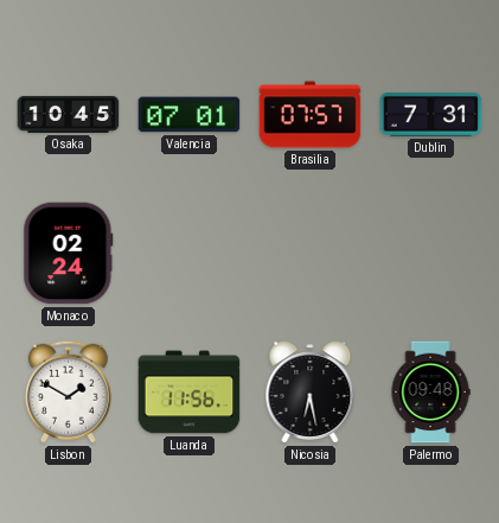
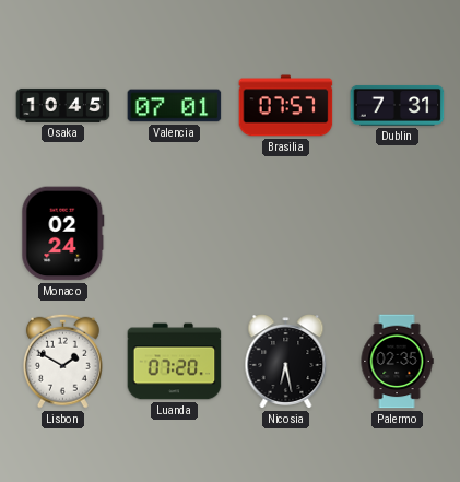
Luanda: 11:56 -> 07:20
Palermo: 09:48 -> 02:35
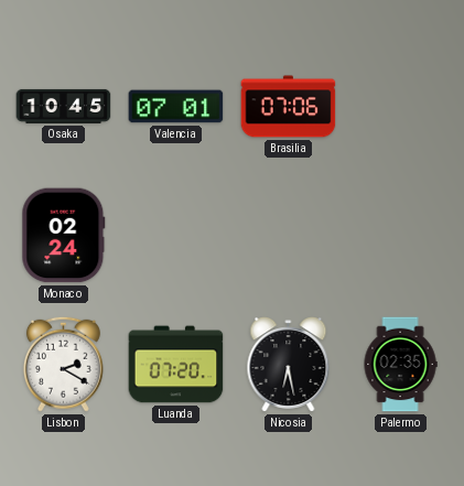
Brasilia: 07:57 -> 07:06
Dublin: 7:31 -> none
Lisbon: 1:50 -> 2:20
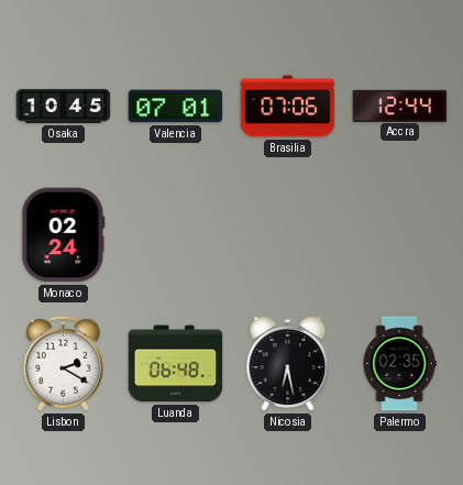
Accra: none -> 12:44
Luanda: 07:20 -> 06:48
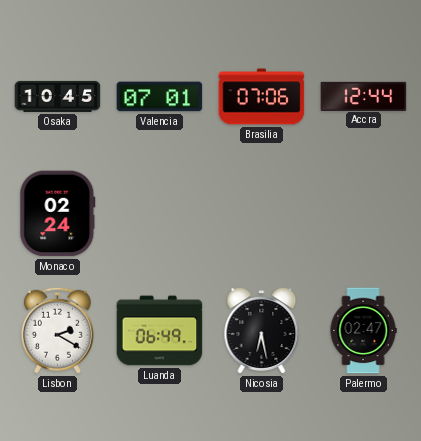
Luanda: 06:48 -> 06:49
Palermo: 02:35 -> 02:47
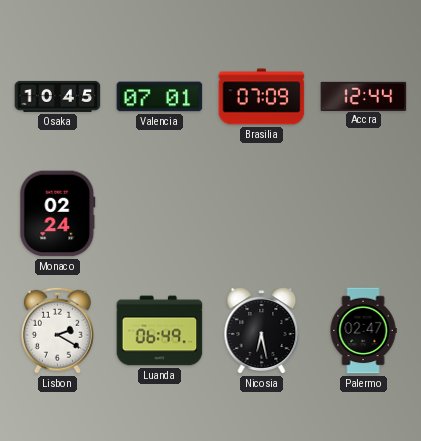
Brasilia: 07:06 -> 07:09
